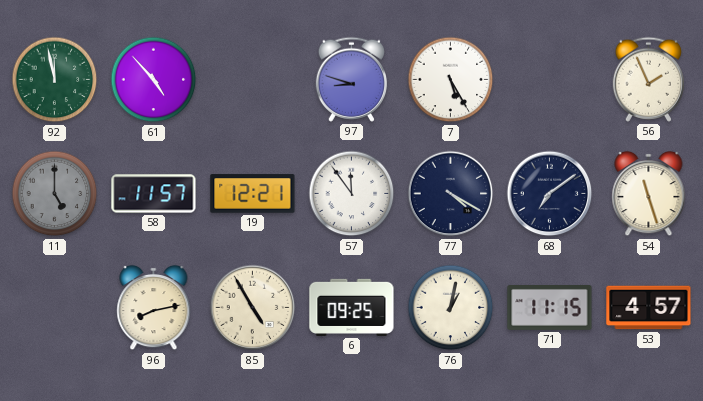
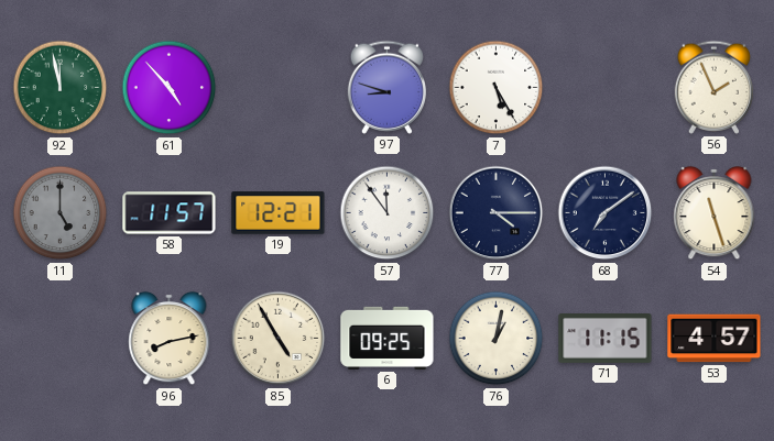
77: 4:20 -> 4:15
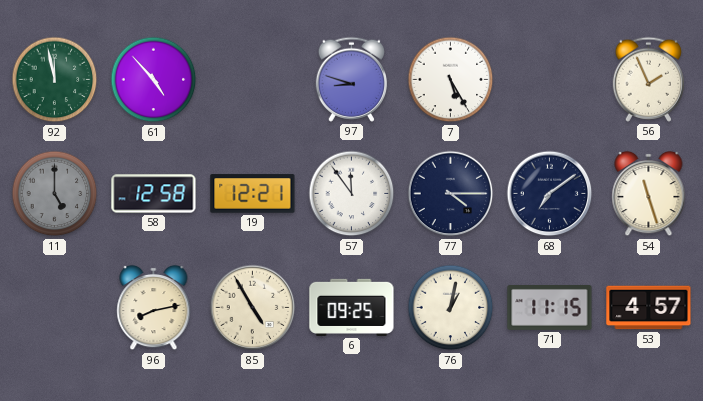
58: 11:57 -> 12:58
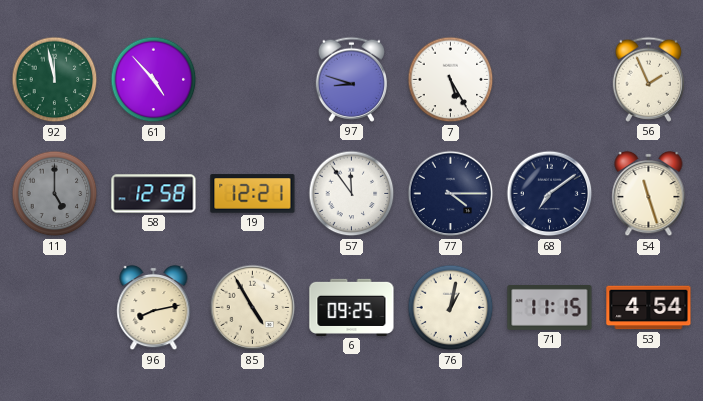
53: 4:57 -> 4:54
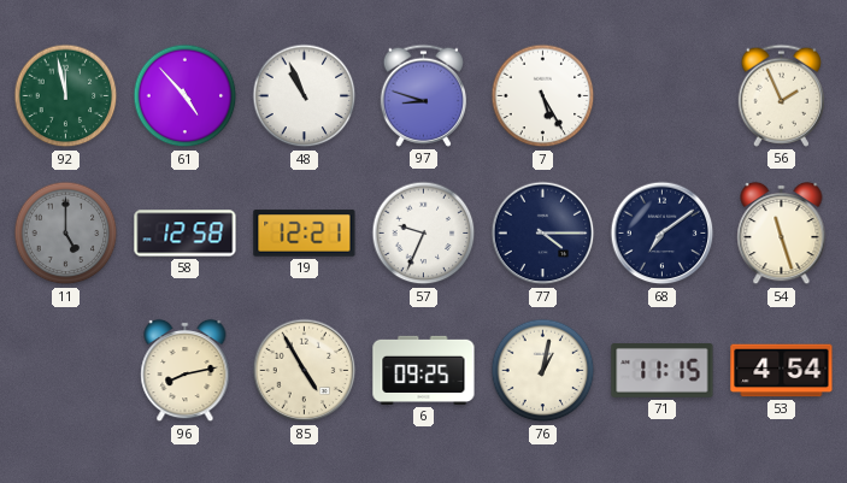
48: none -> 10:56
57: 11:54 -> 9:34
